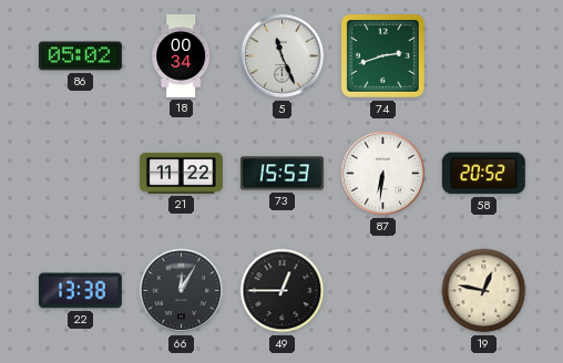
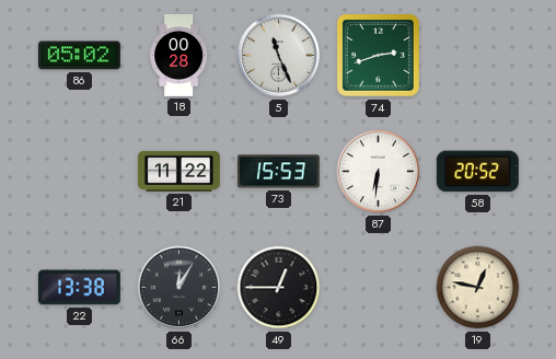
18: 00:34 -> 00:28
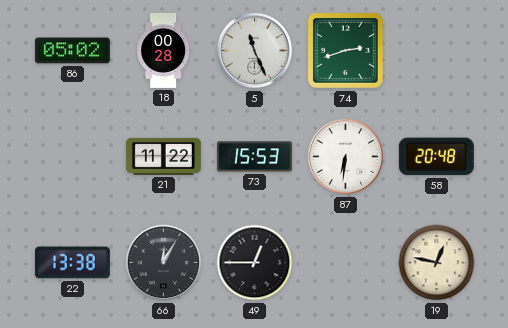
58: 20:52 -> 20:48
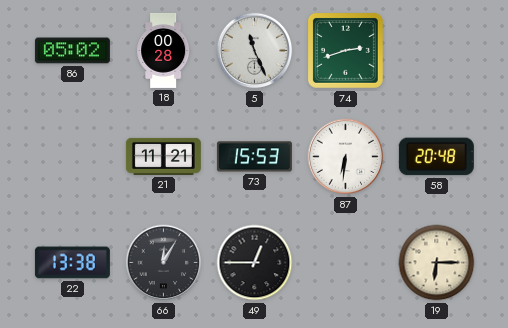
21: 11:22 -> 11:21
19: 12:47 -> 6:15
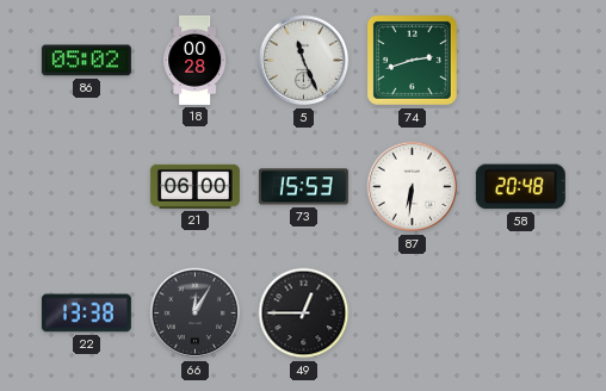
21: 11:21 -> 06:00
19: 6:15 -> none
